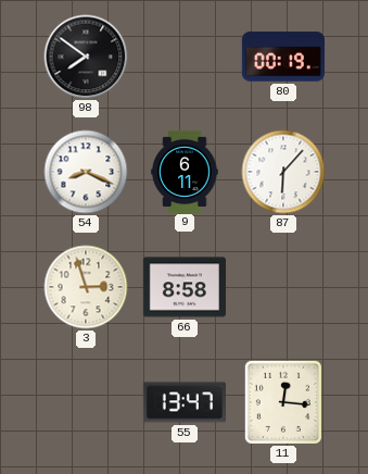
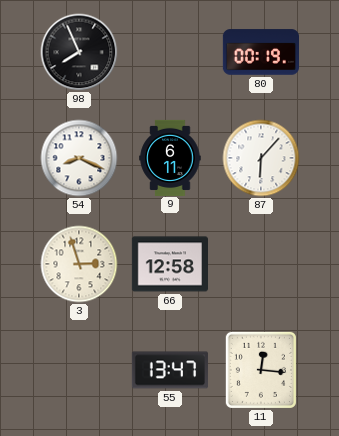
98: 7:51 -> 7:56
66: 8:58 -> 12:58
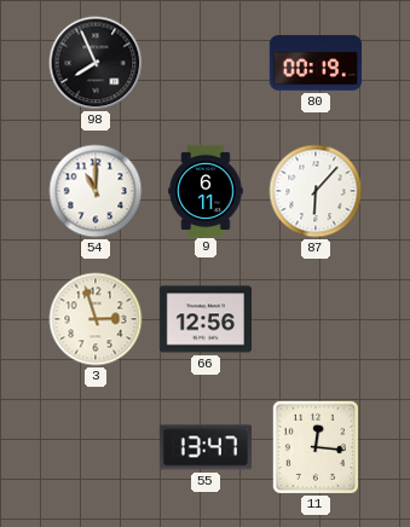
54: 8:19 -> 11:00
66: 12:58 -> 12:56
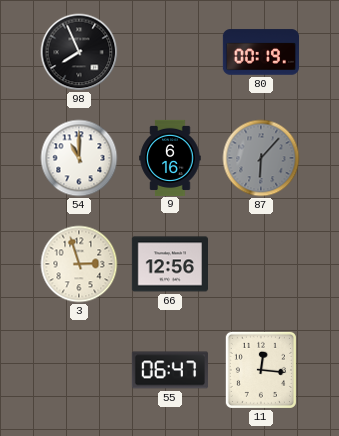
9: 6:11 -> 6:16
87 dial: white -> grey
55: 13:47 -> 06:47
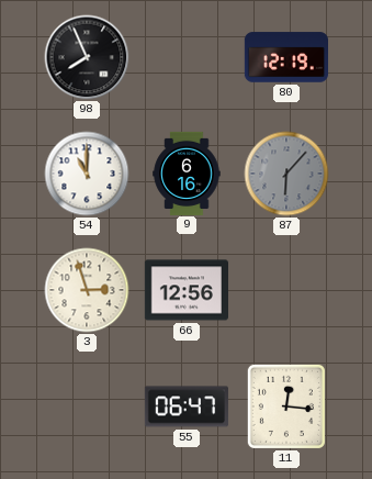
80: 00:19 -> 12:19
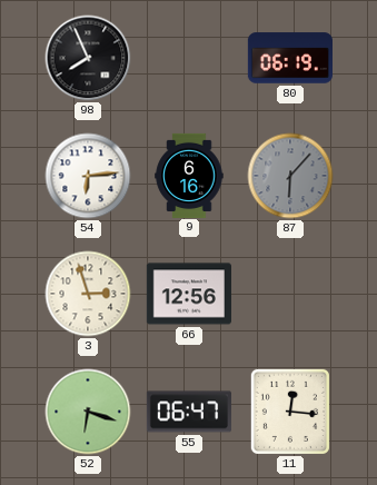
80: 12:19 -> 06:19
54: 11:00 -> 6:14
52: none -> 6:18
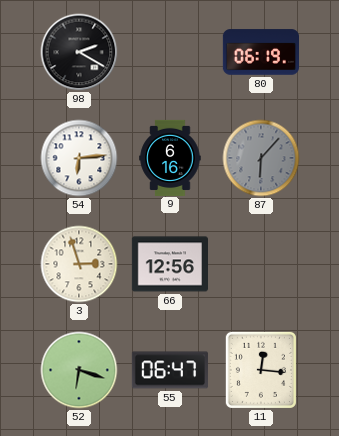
98: 7:56 -> 2:20
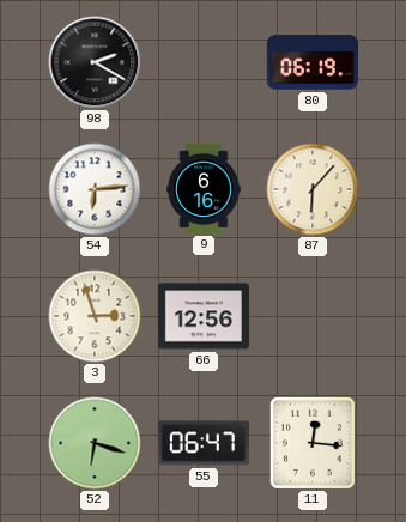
87 dial: grey -> cream
